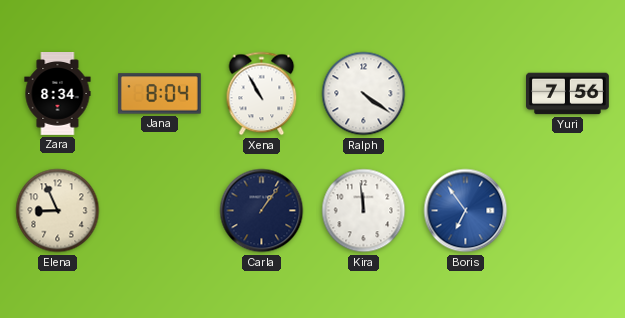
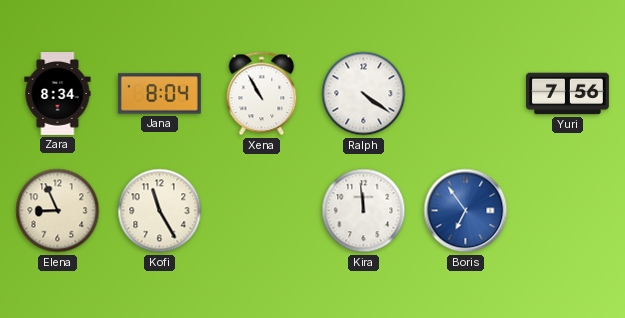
Kofi: none -> 11:25
Carla: 1:06 -> none
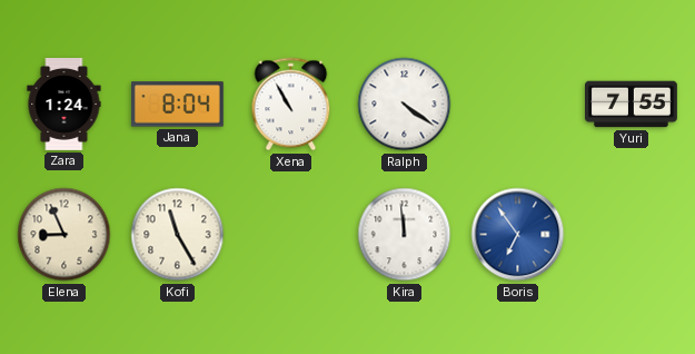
Zara: 8:34 -> 1:24
Yuri: 7:56 -> 7:55
